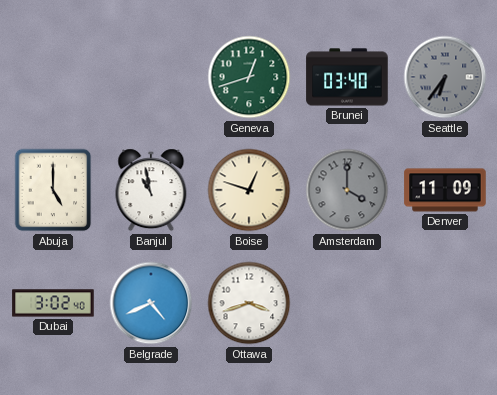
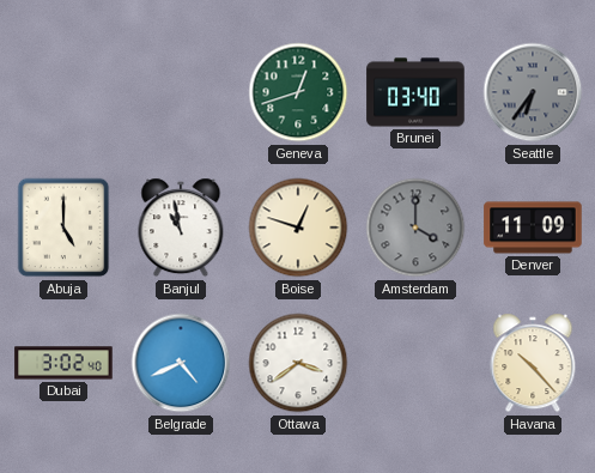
Ottawa: 3:42 -> 3:39
Havana: none -> 10:23
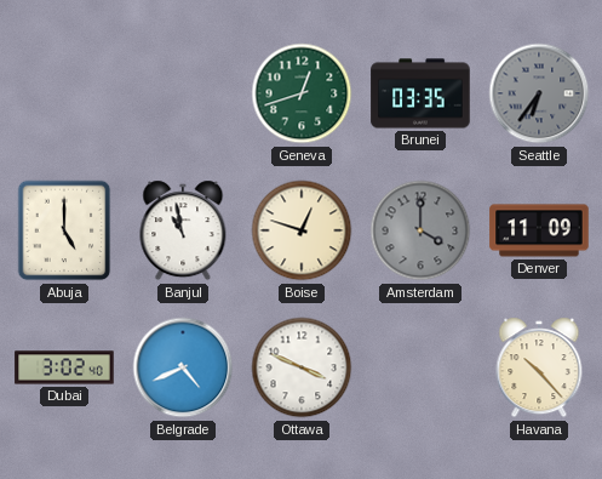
Brunei: 03:40 -> 03:35
Ottawa: 3:39 -> 3:49
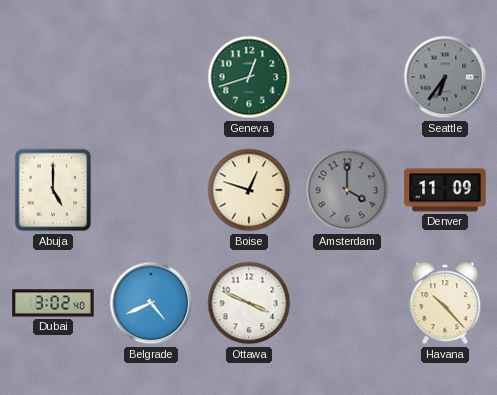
Brunei: 03:35 -> none
Banjul: 10:58 -> none
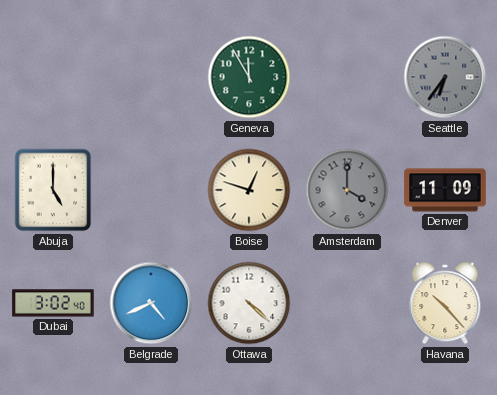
Geneva: 12:42 -> 11:55
Ottawa: 3:49 -> 4:22
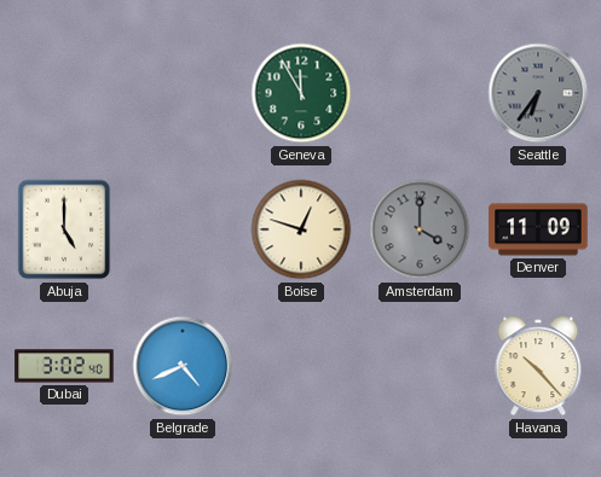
Ottawa: 4:22 -> none
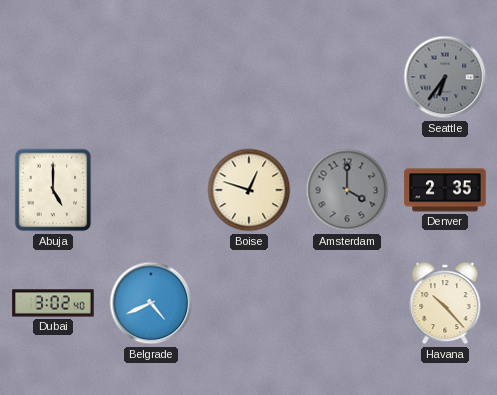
Geneva: 11:55 -> none
Denver: 11:09 -> 2:35
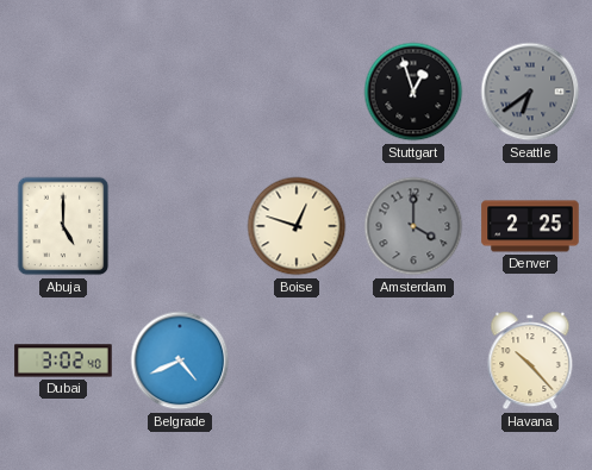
Stuttgart: none -> 12:57
Seattle: 6:36 -> 6:39
Denver: 2:35 -> 2:25
